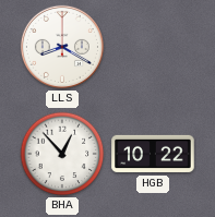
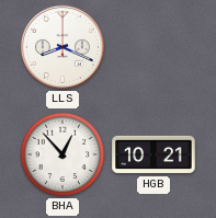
LLS: 8:20 -> 8:19
HGB: 10:22 -> 10:21
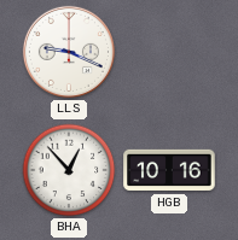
LLS: 8:19 -> 9:19
HGB: 10:21 -> 10:16
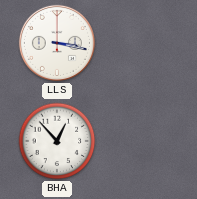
LLS: 9:19 -> 3:17
HGB: 10:16 -> none
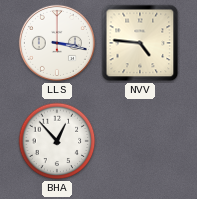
NVV: none -> 4:46
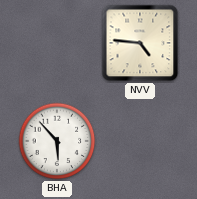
LLS: 3:17 -> none
BHA: 12:53 -> 5:53
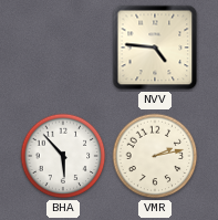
VMR: none -> 2:13
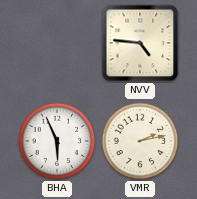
BHA: 5:53 -> 5:56
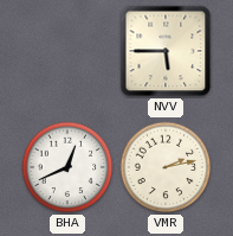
NVV: 4:46 -> 5:45
BHA: 5:56 -> 12:41
